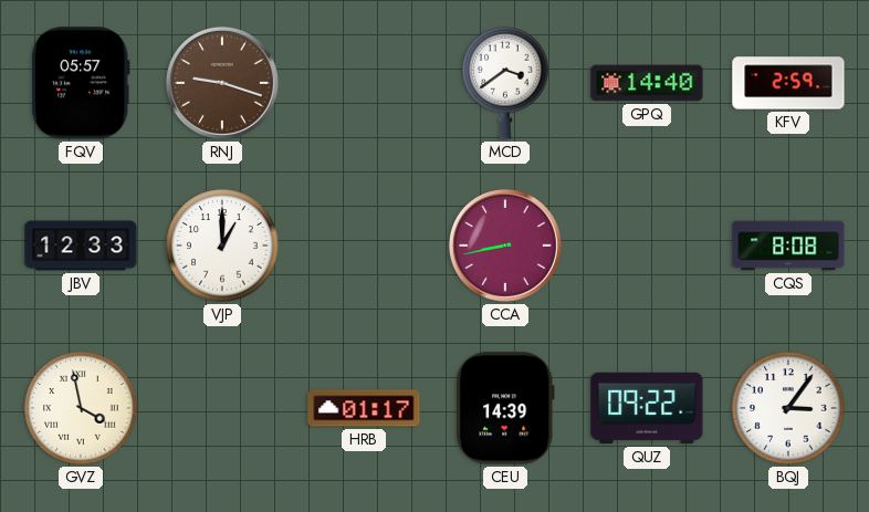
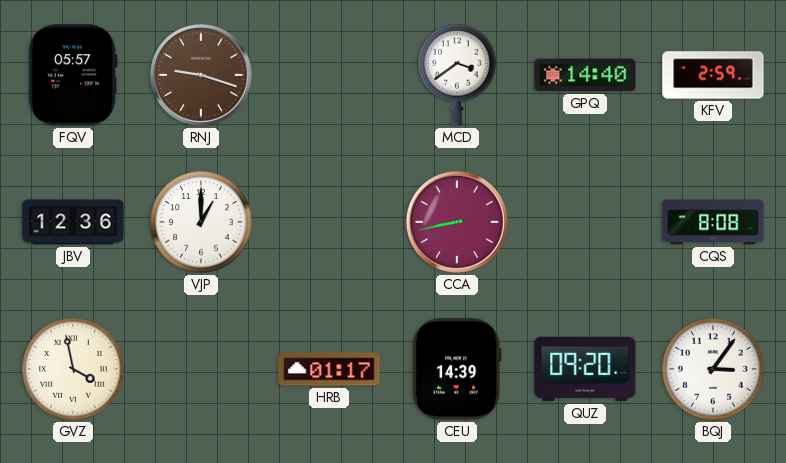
JBV: 12:33 -> 12:36
QUZ: 09:22 -> 09:20
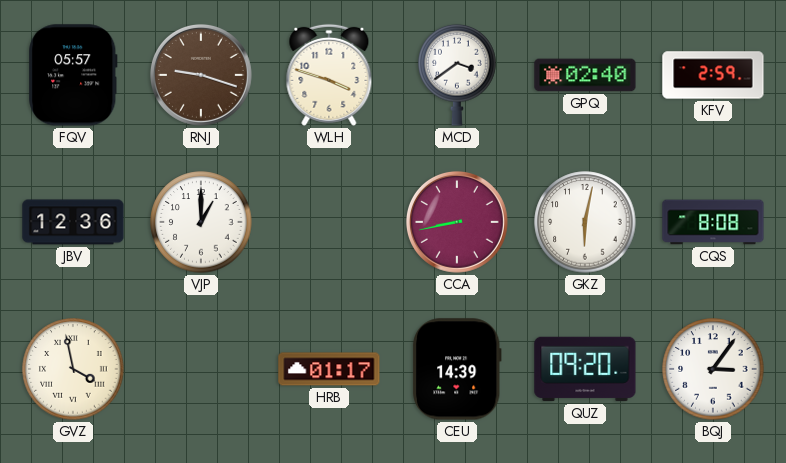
WLH: none -> 3:48
GPQ: 14:40 -> 02:40
GKZ: none -> 6:02
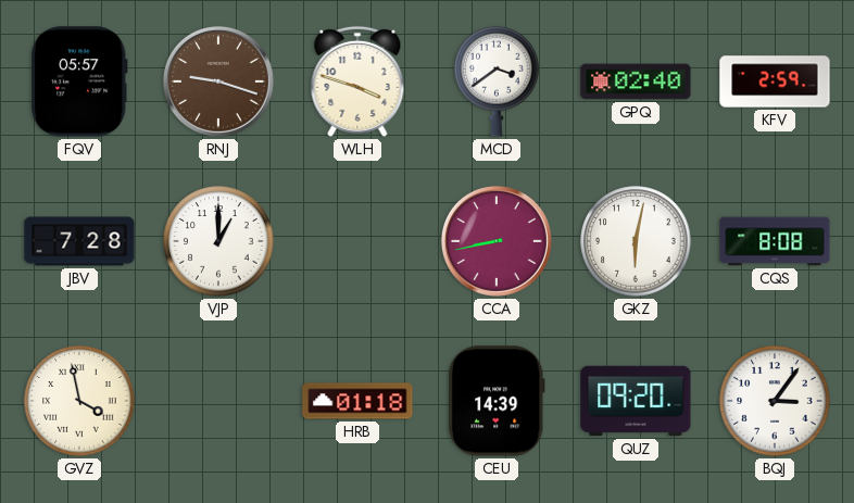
JBV: 12:36 -> 7:28
HRB: 01:17 -> 01:18
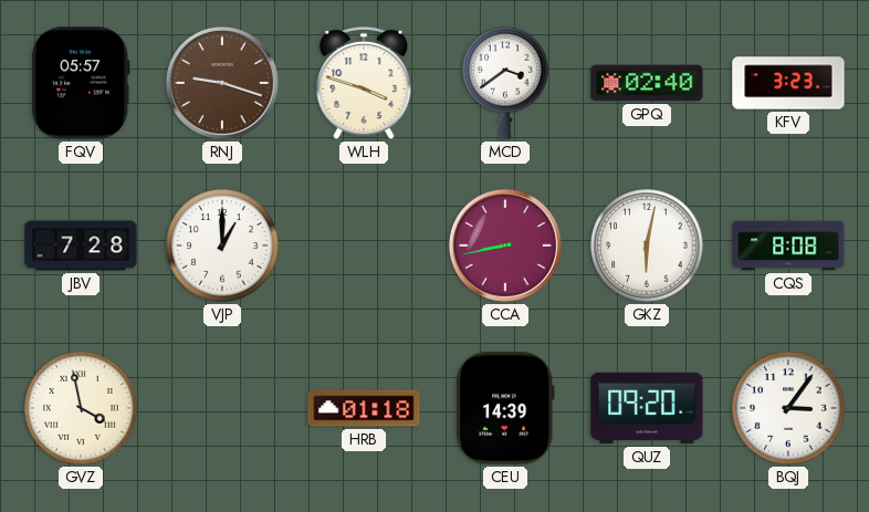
KFV: 2:59 -> 3:23
